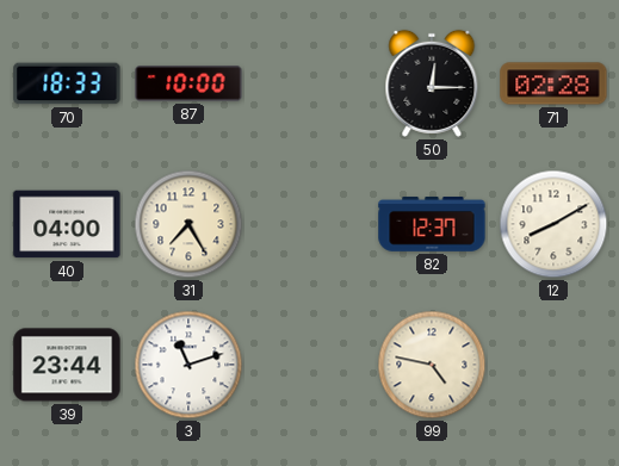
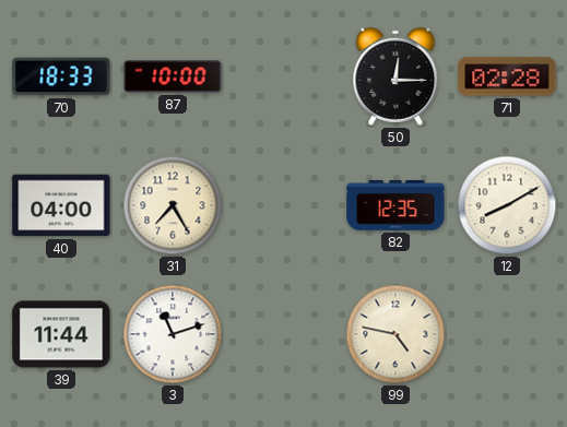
82: 12:37 -> 12:35
39: 23:44 -> 11:44
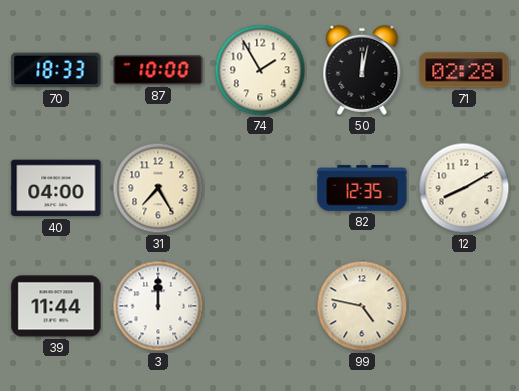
74: none -> 1:55
50: 12:15 -> 12:02
3: 11:12 -> 12:00
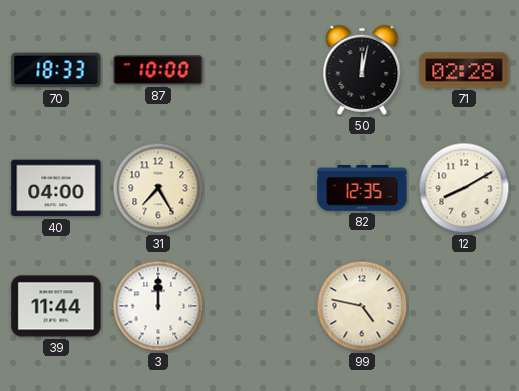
74: 1:55 -> none
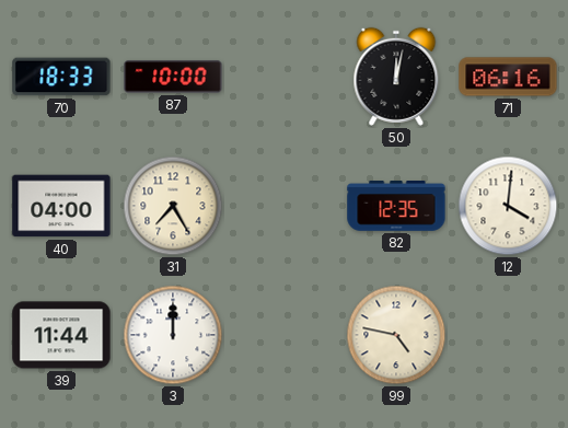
71: 02:28 -> 06:16
12: 8:10 -> 4:01
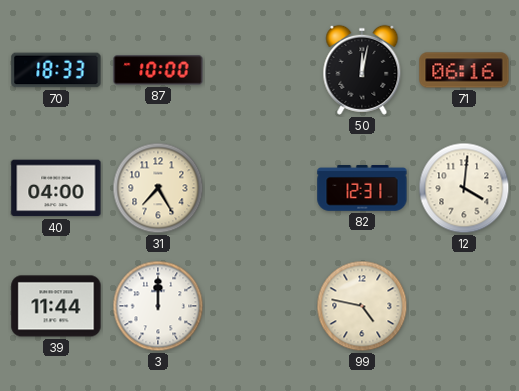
82: 12:35 -> 12:31
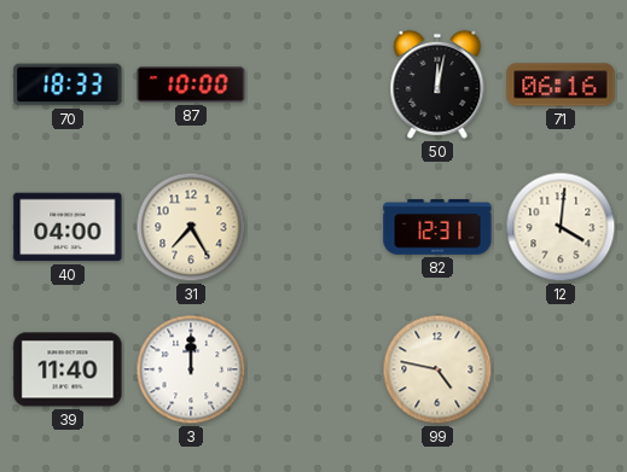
39: 11:44 -> 11:40
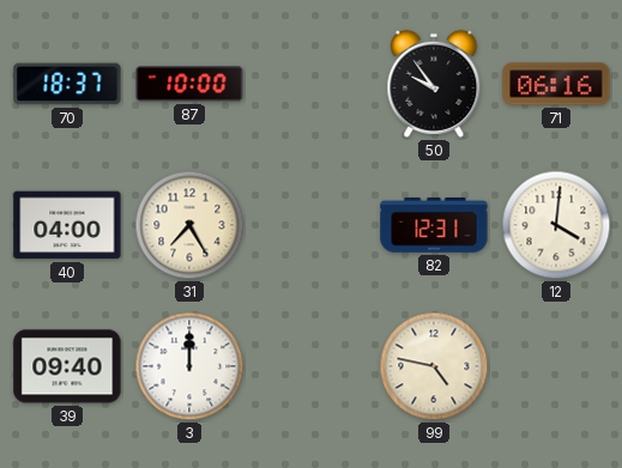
70: 18:33 -> 18:37
50: 12:02 -> 9:54
39: 11:40 -> 09:40
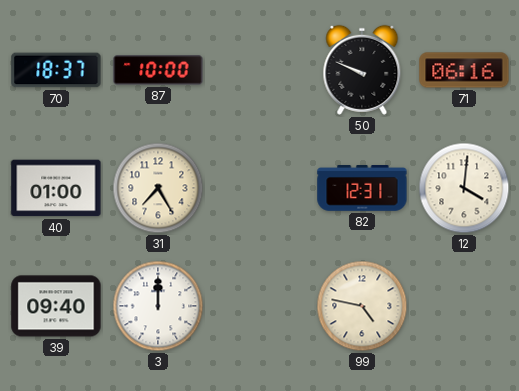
50: 9:54 -> 9:49
40: 04:00 -> 01:00
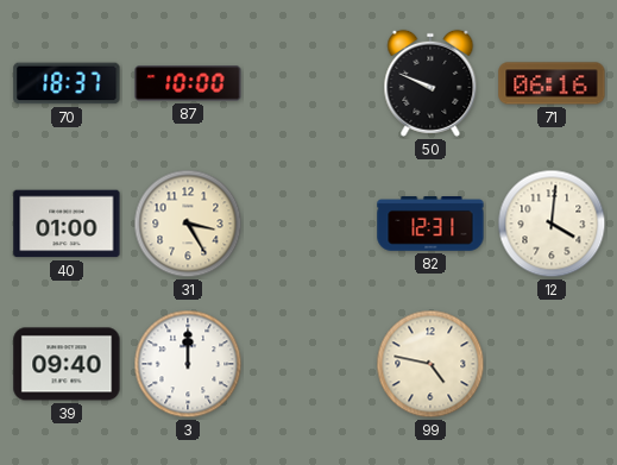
31: 7:25 -> 3:25
